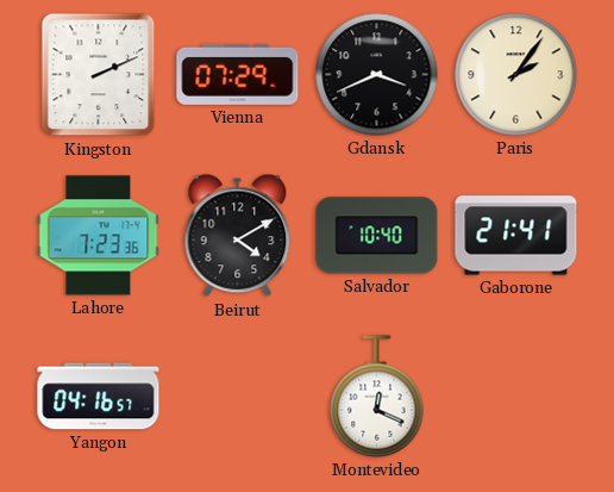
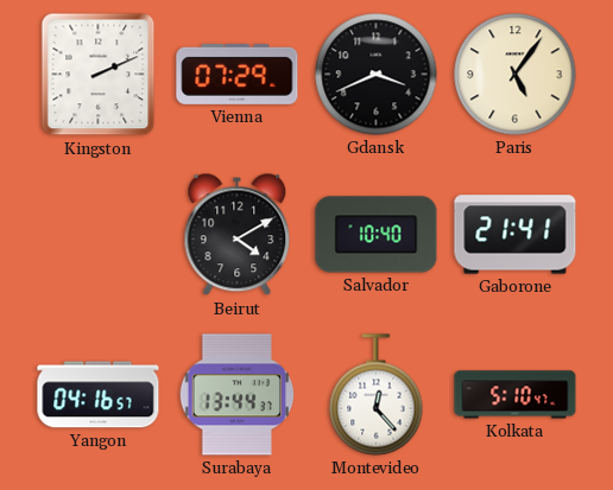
Paris: 2:06 -> 5:06
Lahore: 7:23 -> none
Surabaya: none -> 13:44
Montevideo: 12:19 -> 12:23
Kolkata: none -> 5:10
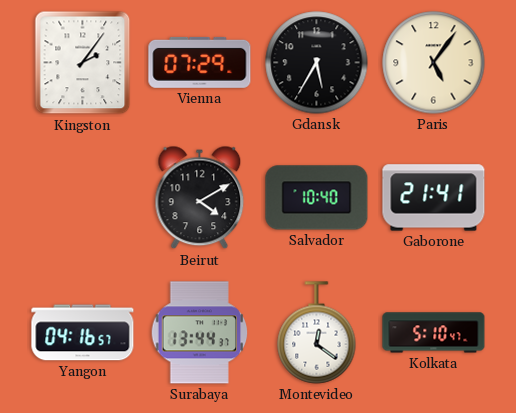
Kingston: 2:11 -> 2:06
Gdansk: 3:41 -> 5:35
Montevideo: 12:23 -> 12:21
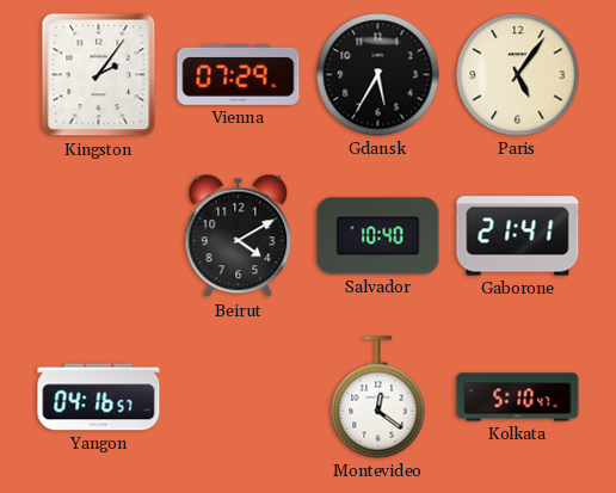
Surabaya: 13:44 -> none
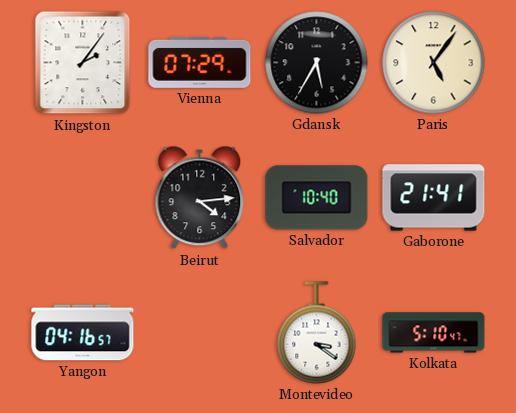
Beirut: 4:10 -> 4:14
Montevideo: 12:21 -> 3:21
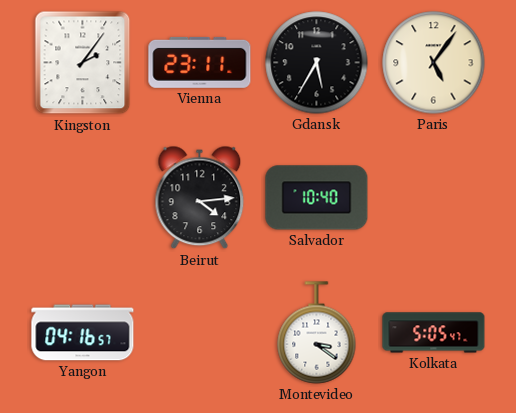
Vienna: 07:29 -> 23:11
Gaborone: 21:41 -> none
Kolkata: 5:10 -> 5:05
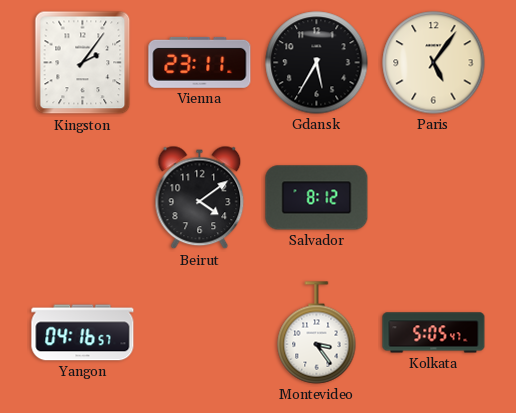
Beirut: 4:14 -> 4:09
Salvador: 10:40 -> 8:12
Montevideo: 3:21 -> 3:24
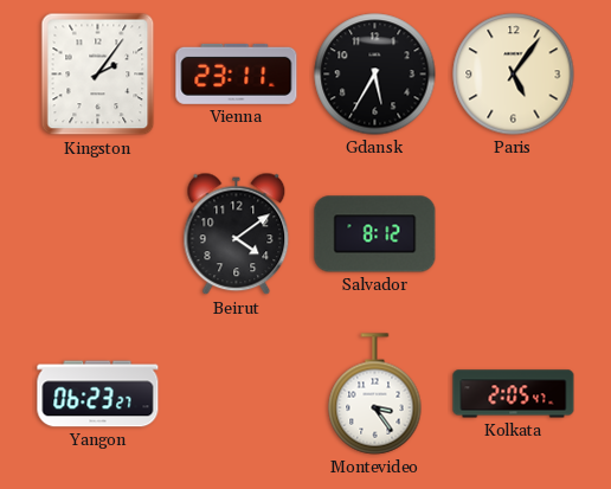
Yangon: 04:16 -> 06:23
Kolkata: 5:05 -> 2:05
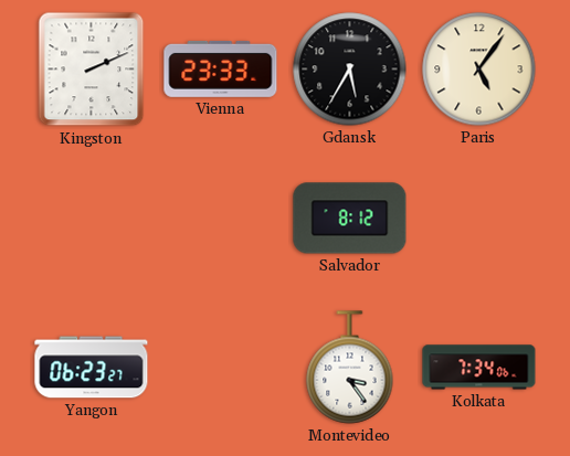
Kingston: 2:06 -> 2:11
Vienna: 23:11 -> 23:33
Beirut: 4:09 -> none
Kolkata: 2:05 -> 7:34
